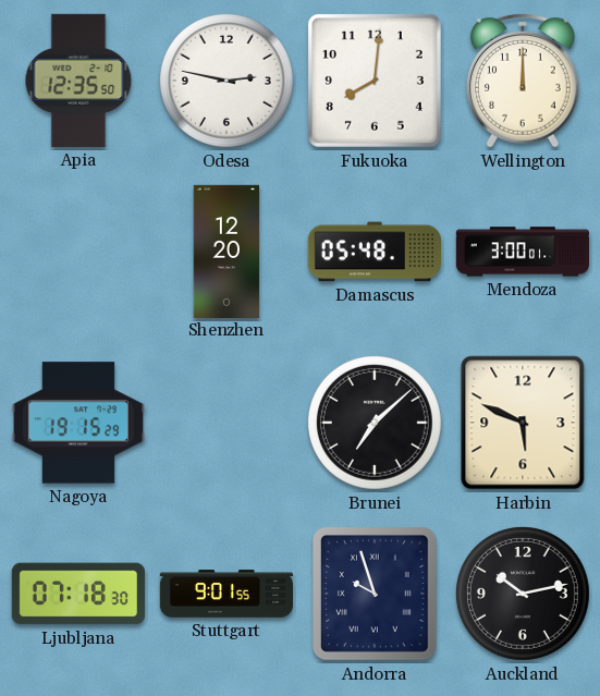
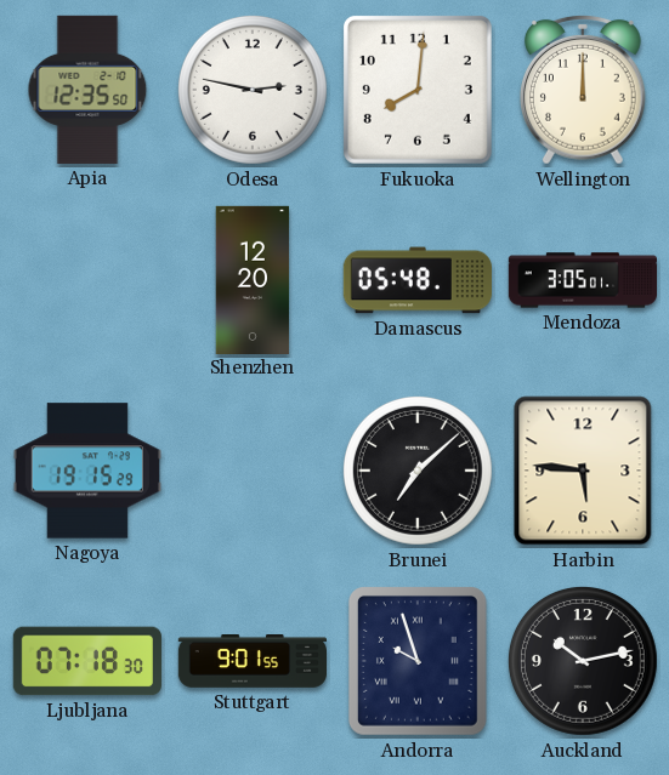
Mendoza: 3:00 -> 3:05
Harbin: 5:49 -> 5:46
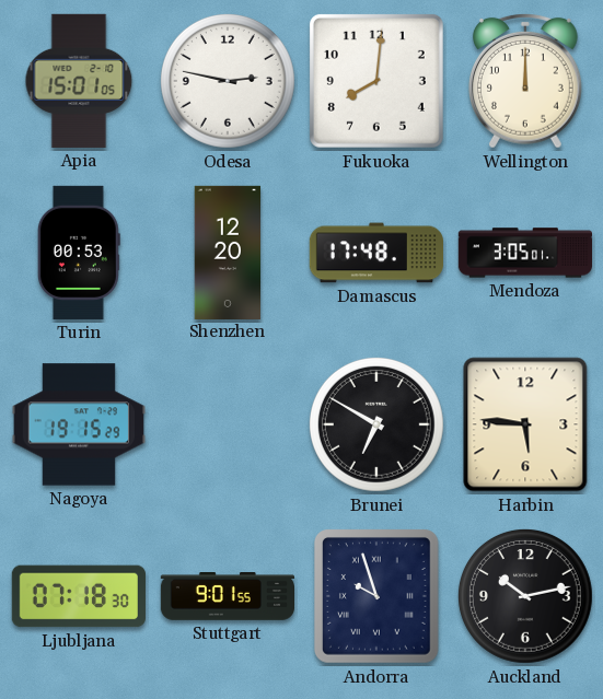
Apia: 12:35 -> 15:01
Turin: none -> 00:53
Damascus: 05:48 -> 17:48
Brunei: 7:08 -> 6:50
